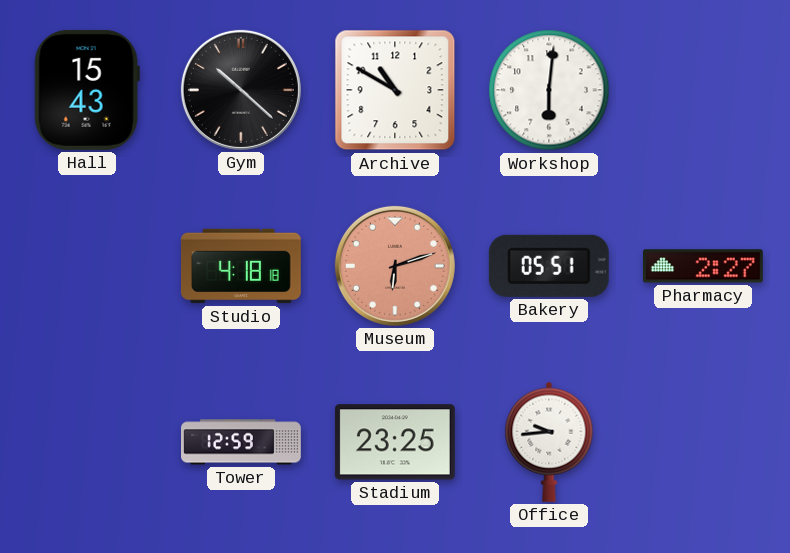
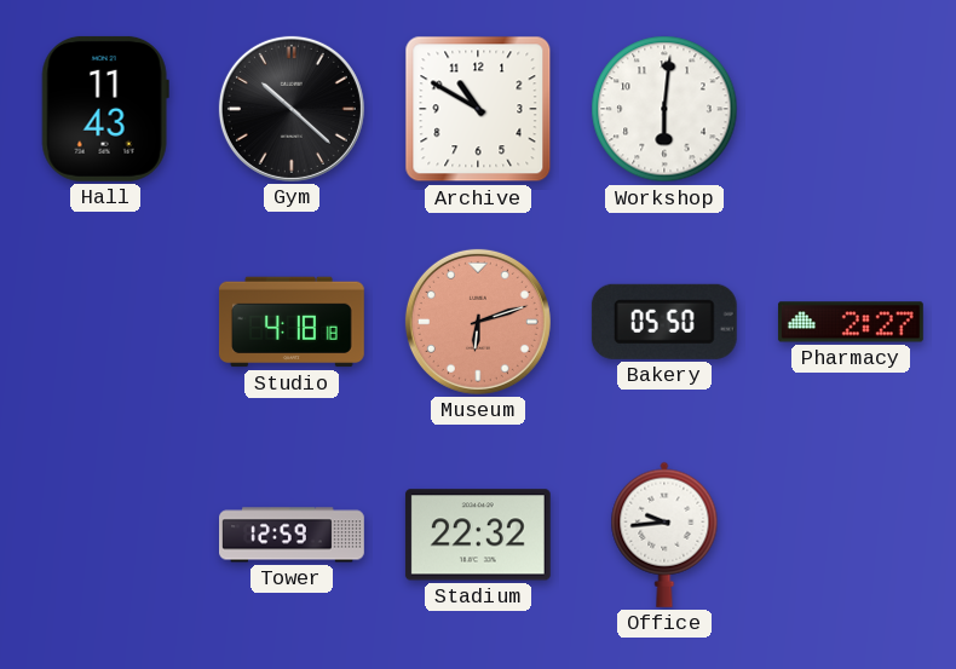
Hall: 15:43 -> 11:43
Bakery: 05:51 -> 05:50
Stadium: 23:25 -> 22:32
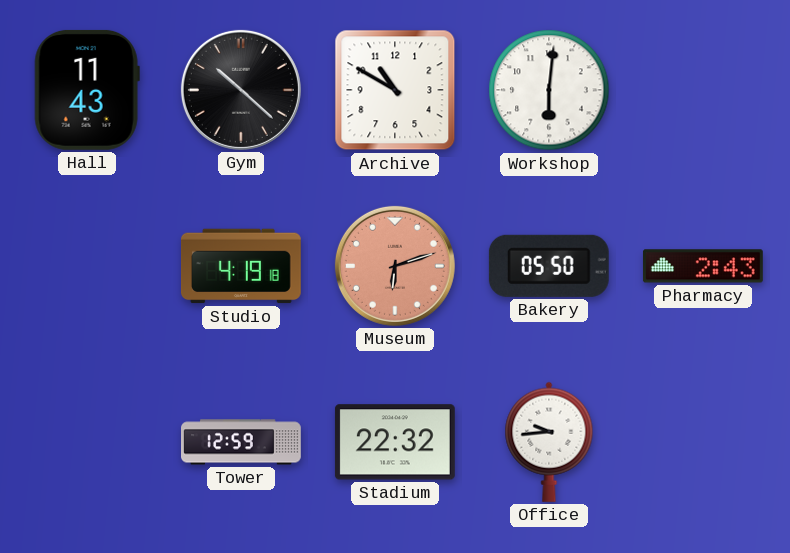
Studio: 4:18 -> 4:19
Pharmacy: 2:27 -> 2:43
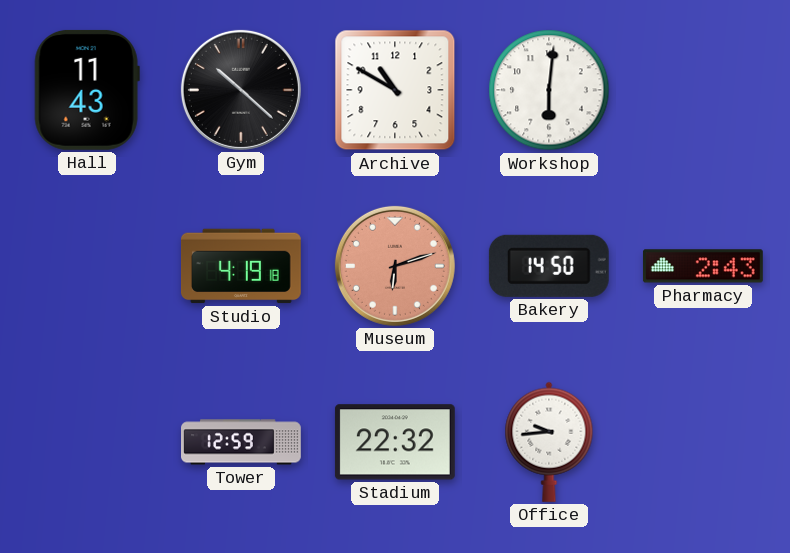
Bakery: 05:50 -> 14:50
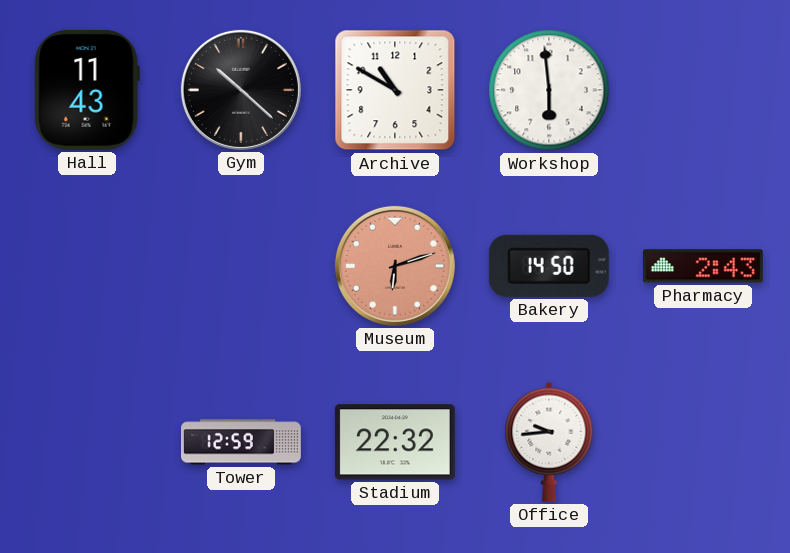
Workshop: 6:01 -> 5:59
Studio: 4:19 -> none
